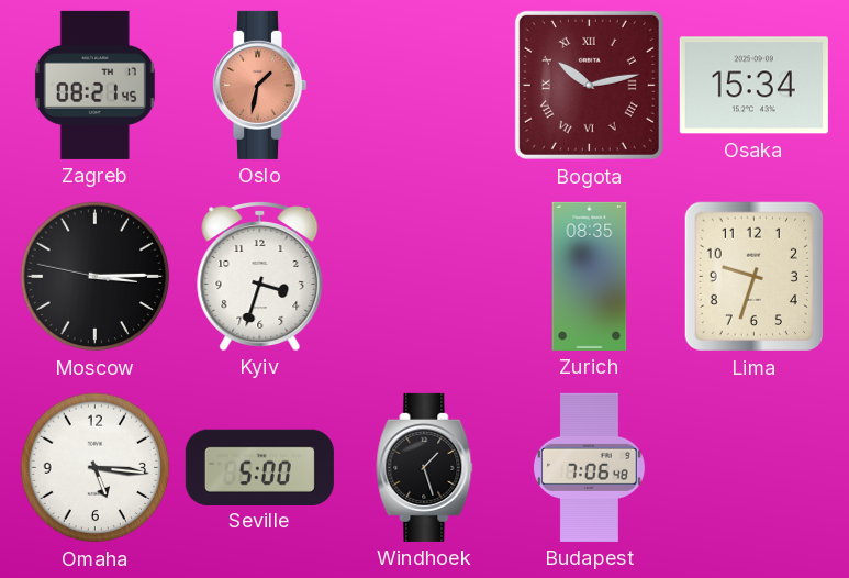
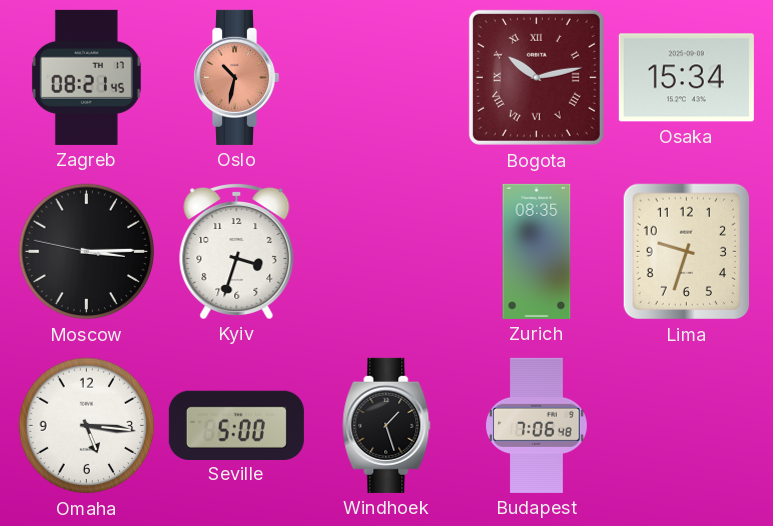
Oslo: 1:32 -> 10:32
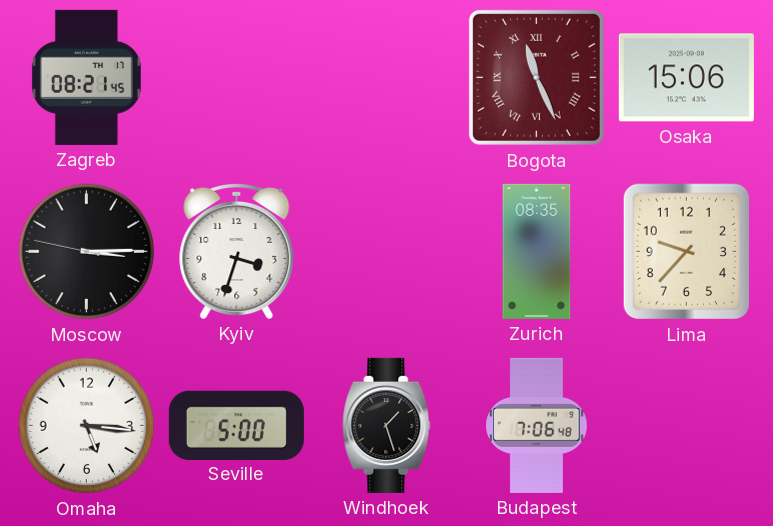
Oslo: 10:32 -> none
Bogota: 10:13 -> 11:26
Osaka: 15:34 -> 15:06
Lima: 9:33 -> 9:37
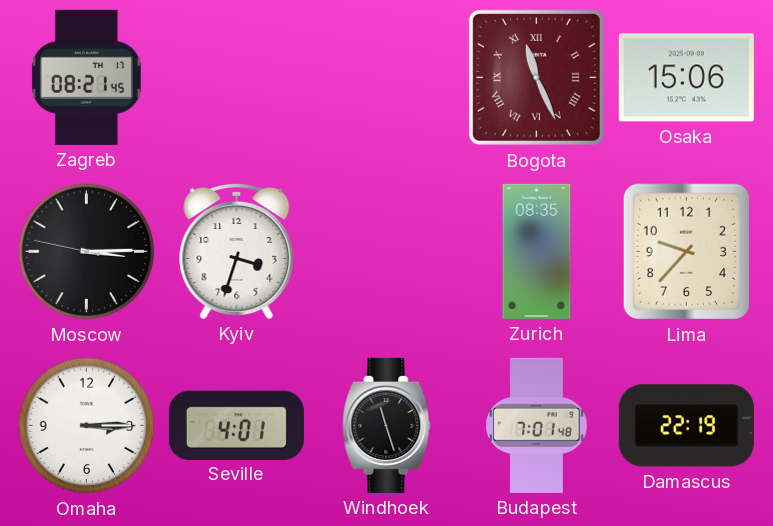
Omaha: 5:16 -> 3:15
Seville: 5:00 -> 4:01
Windhoek: 1:27 -> 11:27
Budapest: 7:06 -> 7:01
Damascus: none -> 22:19
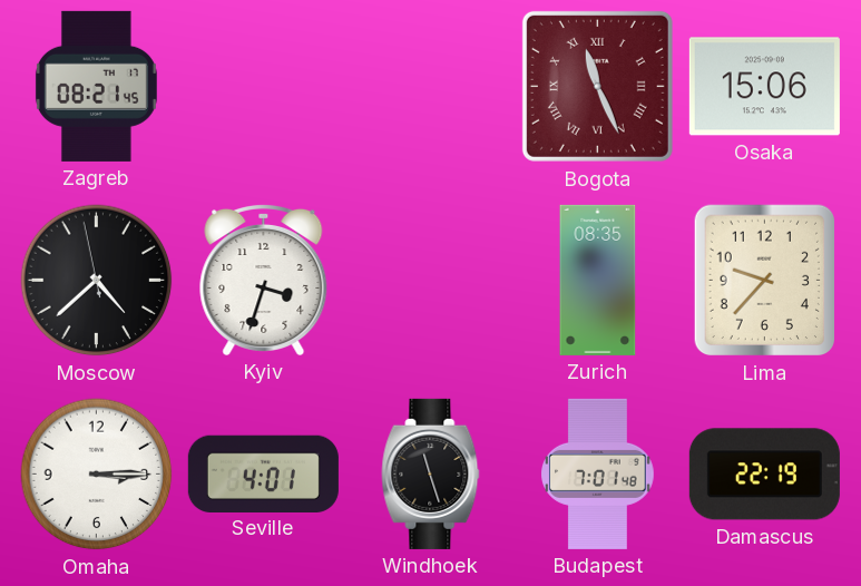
Moscow: 3:14 -> 4:37
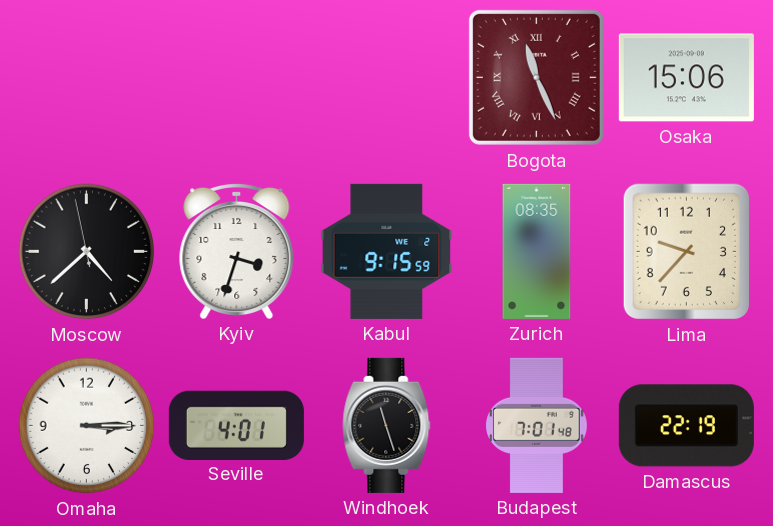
Zagreb: 08:21 -> none
Kabul: none -> 9:15
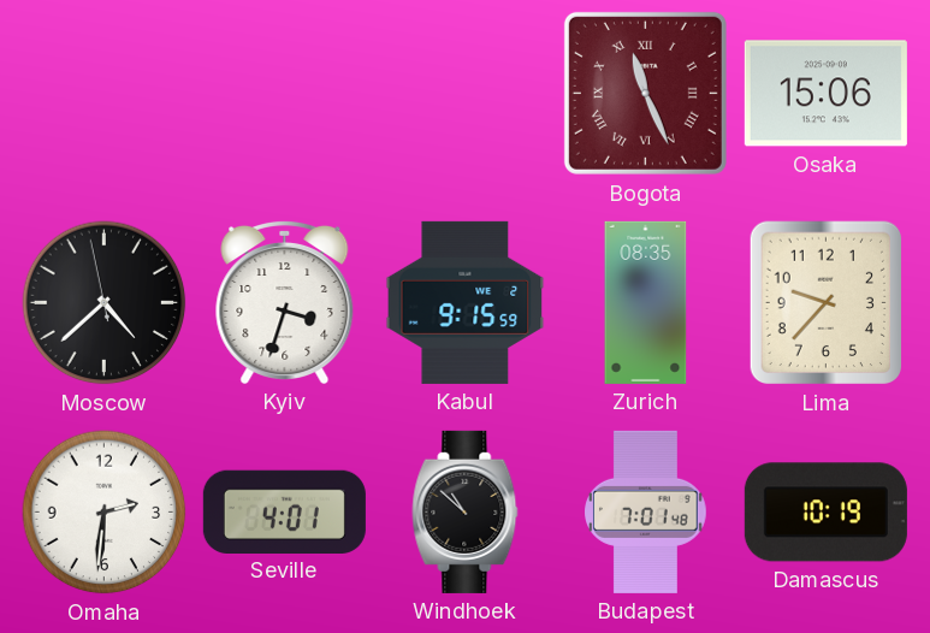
Omaha: 3:15 -> 2:31
Windhoek: 11:27 -> 10:52
Damascus: 22:19 -> 10:19
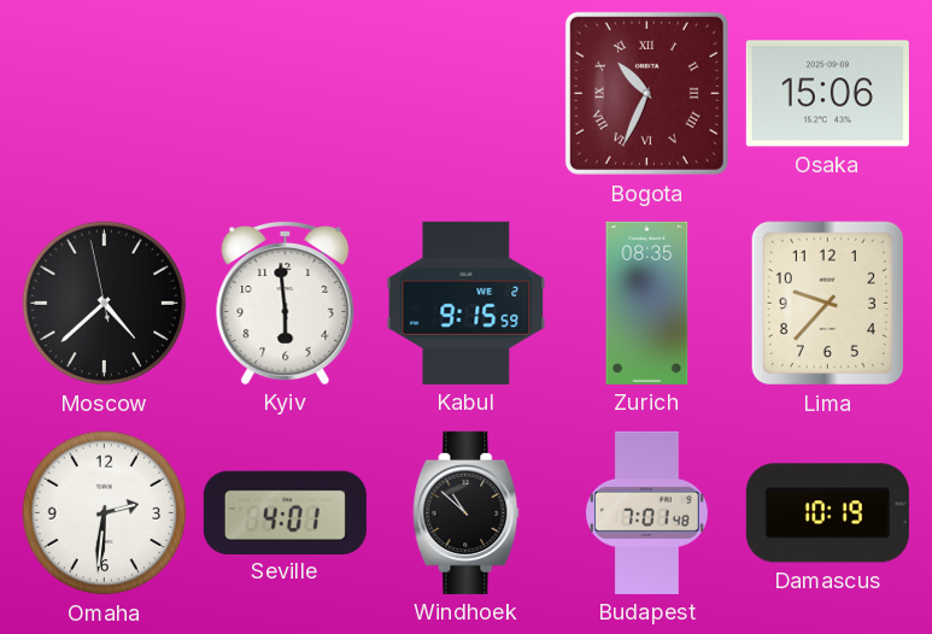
Bogota: 11:26 -> 10:34
Kyiv: 3:33 -> 5:59
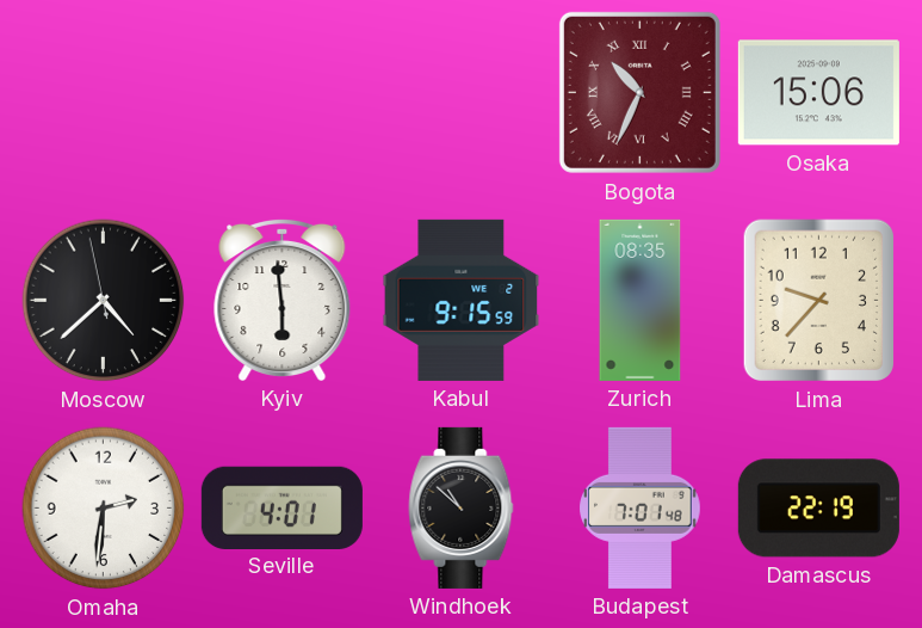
Damascus: 10:19 -> 22:19
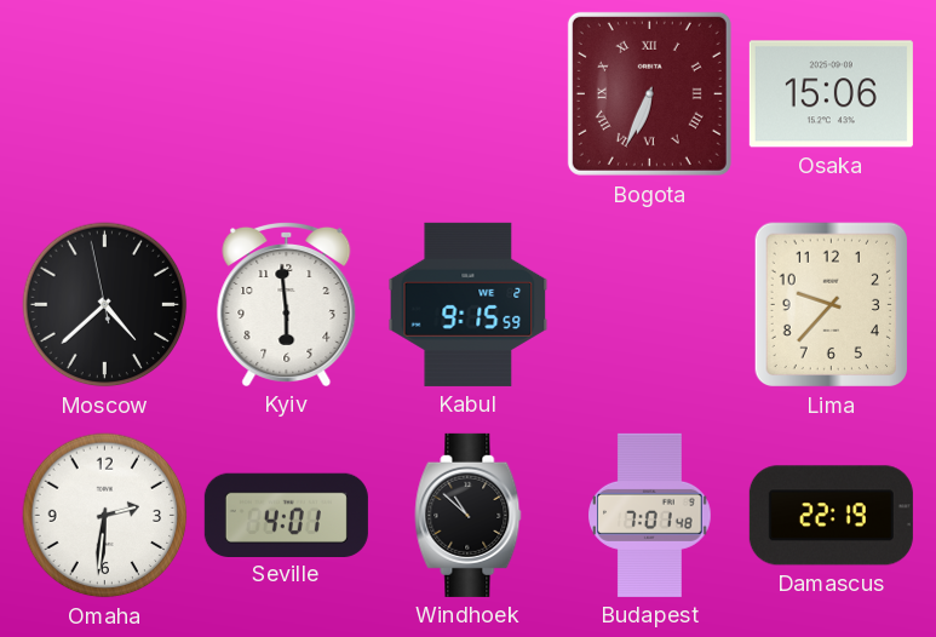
Bogota: 10:34 -> 6:34
Zurich: 08:35 -> none
